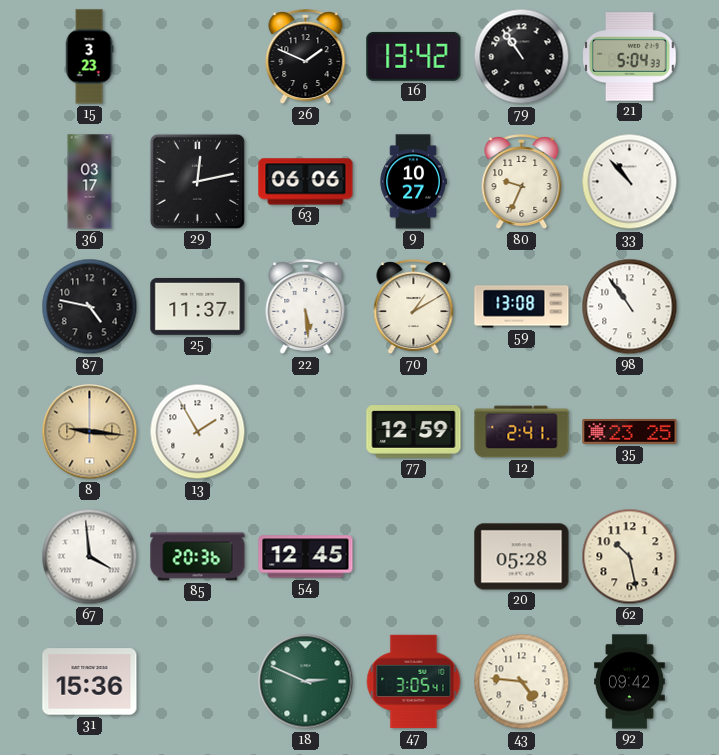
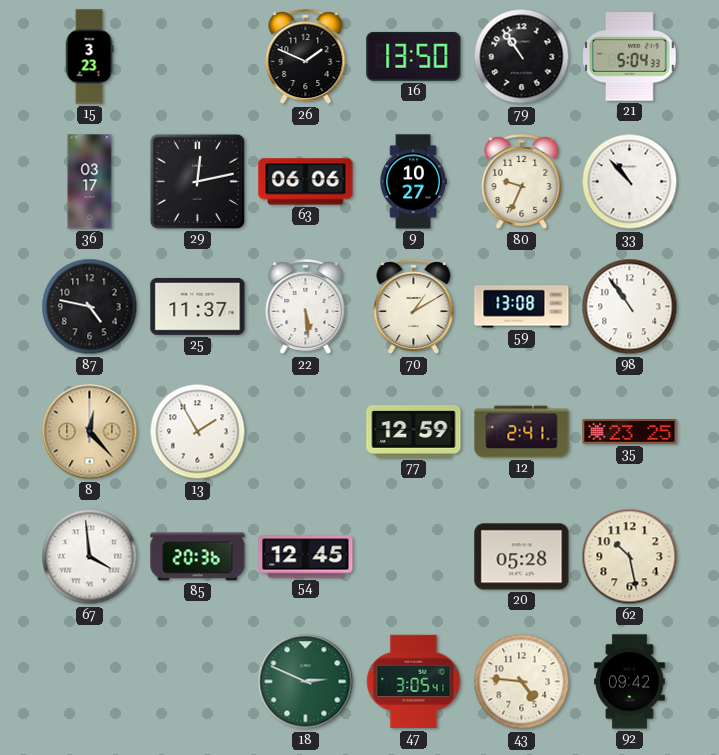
16: 13:42 -> 13:50
8: 9:16 -> 12:23
31: 15:36 -> none
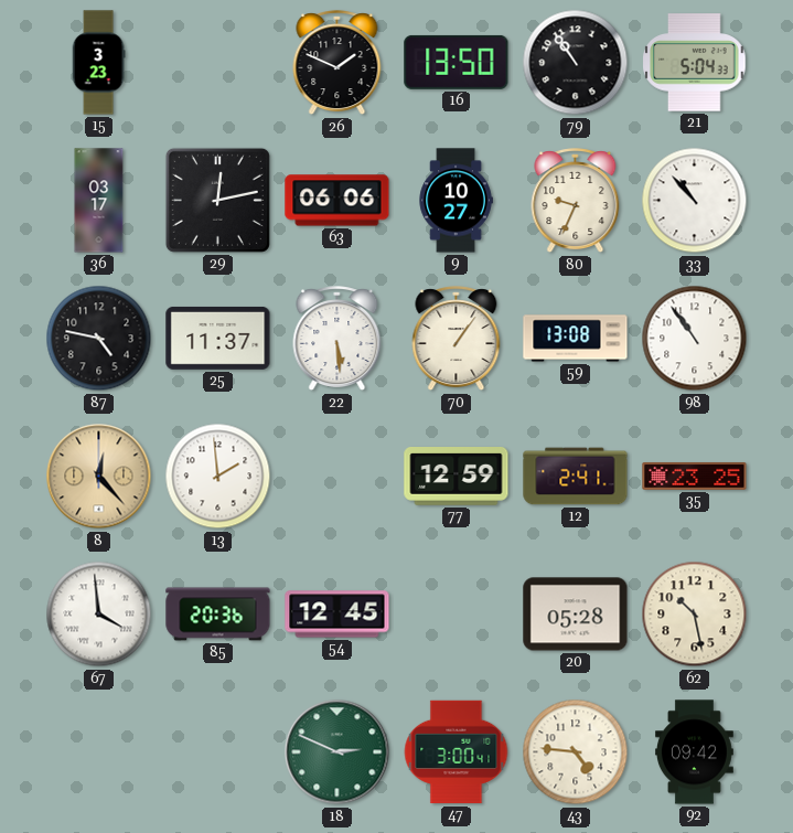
70: 1:10 -> 1:06
13: 1:55 -> 1:59
47: 3:05 -> 3:00
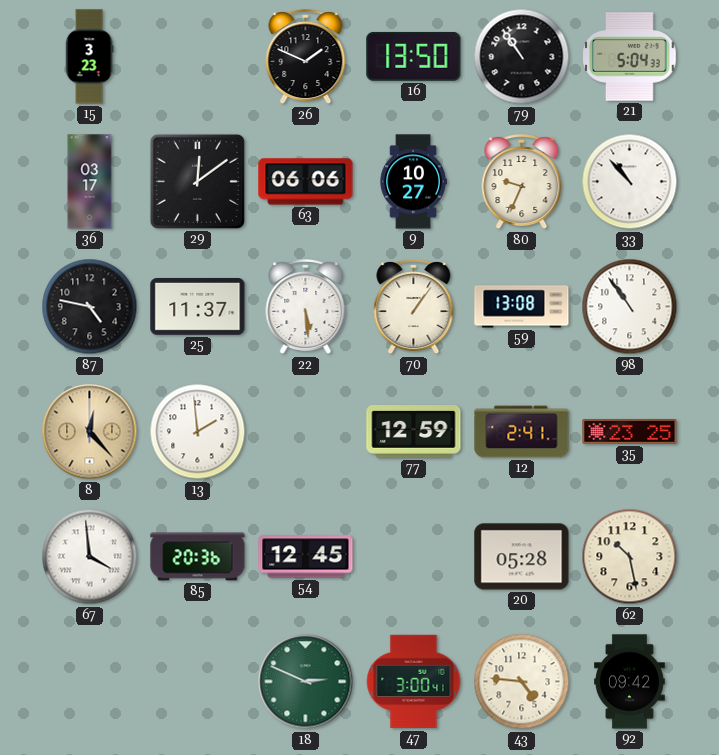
29: 12:13 -> 12:09
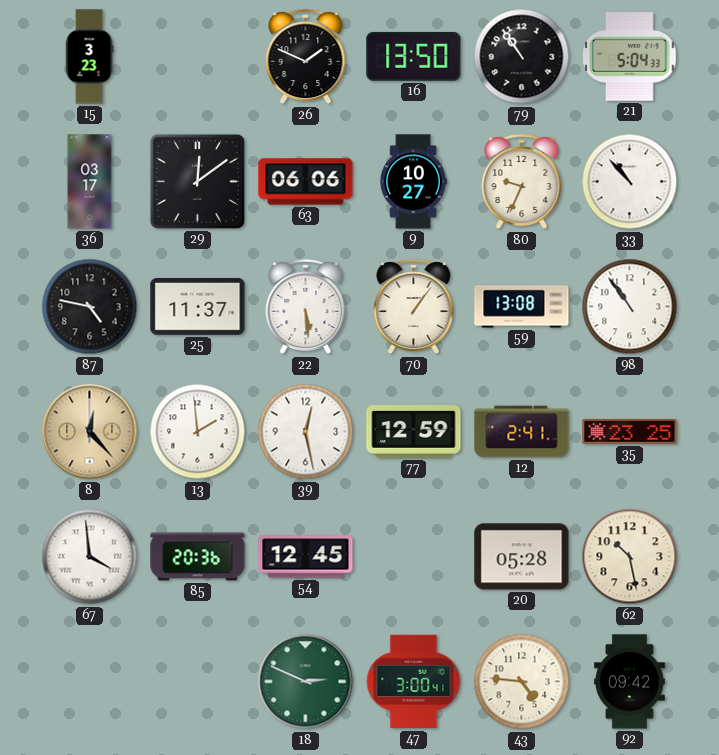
39: none -> 12:28
